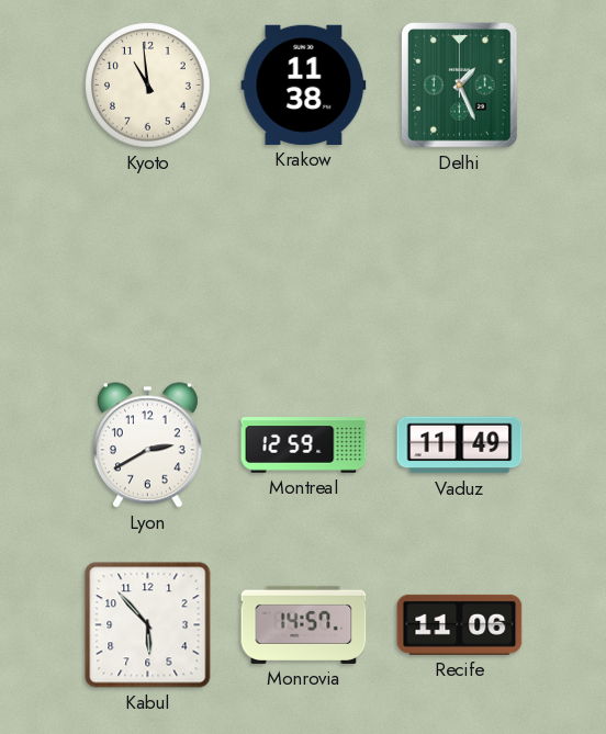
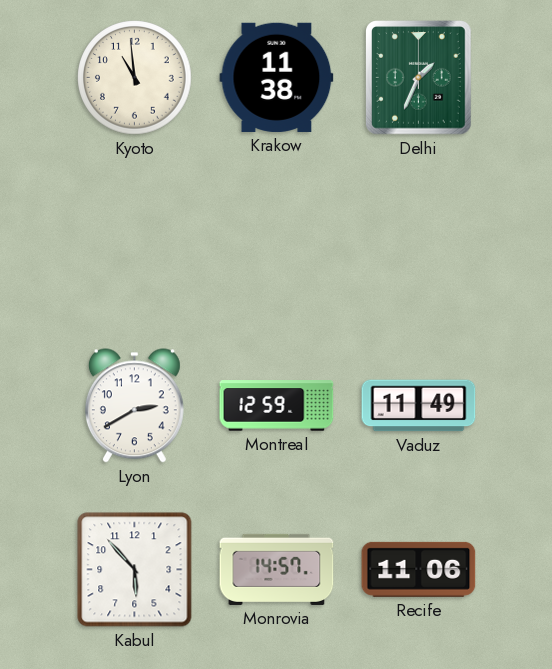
Delhi: 1:26 -> 1:34
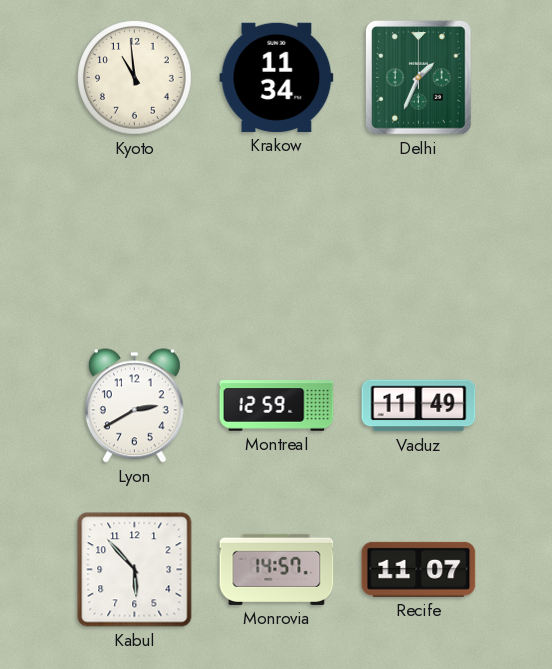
Krakow: 11:38 -> 11:34
Recife: 11:06 -> 11:07
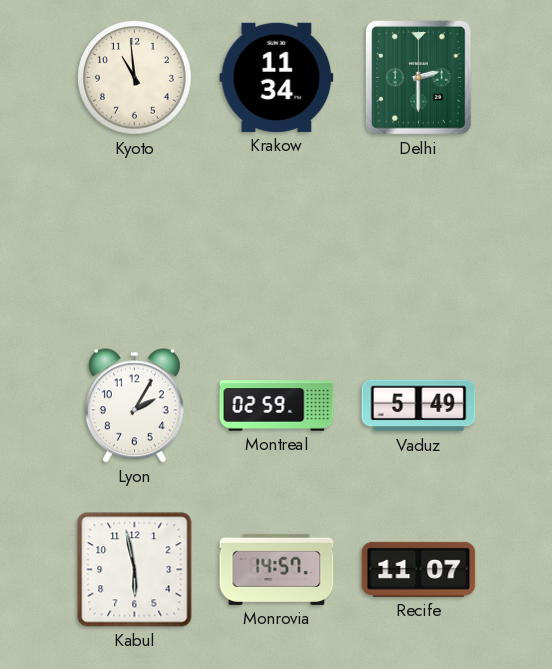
Delhi: 1:34 -> 2:30
Lyon: 2:40 -> 2:05
Montreal: 12:59 -> 02:59
Vaduz: 11:49 -> 5:49
Kabul: 5:53 -> 5:58
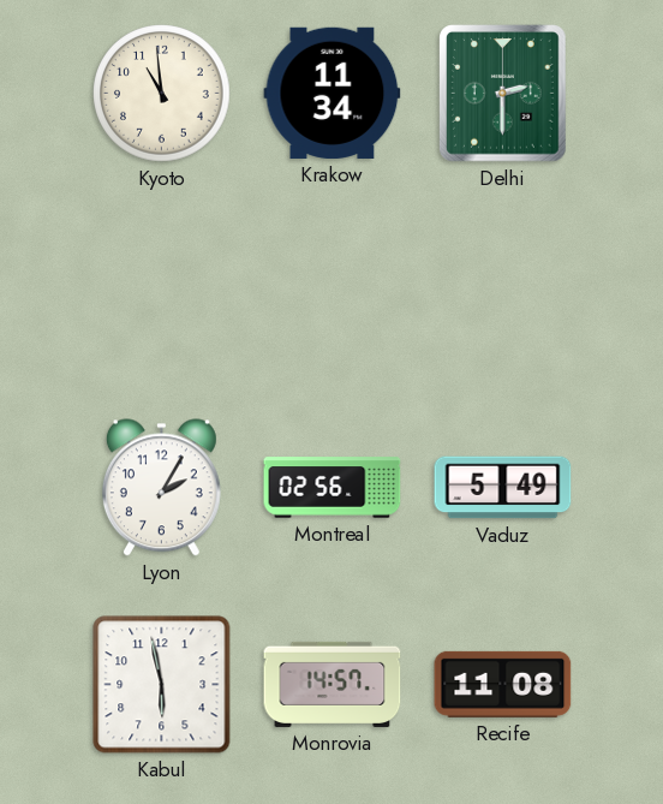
Montreal: 02:59 -> 02:56
Recife: 11:07 -> 11:08
